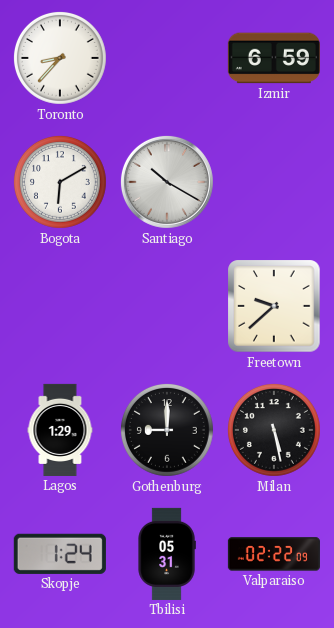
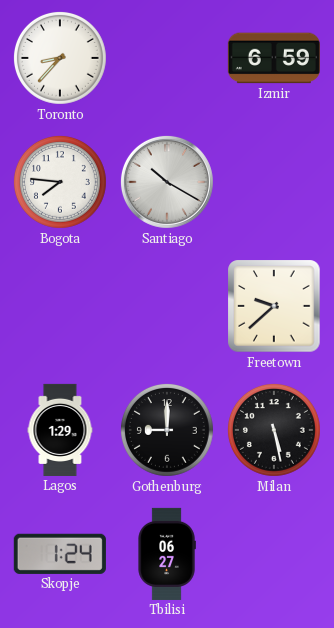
Bogota: 6:10 -> 7:46
Tbilisi: 05:31 -> 06:27
Valparaiso: 02:22 -> none
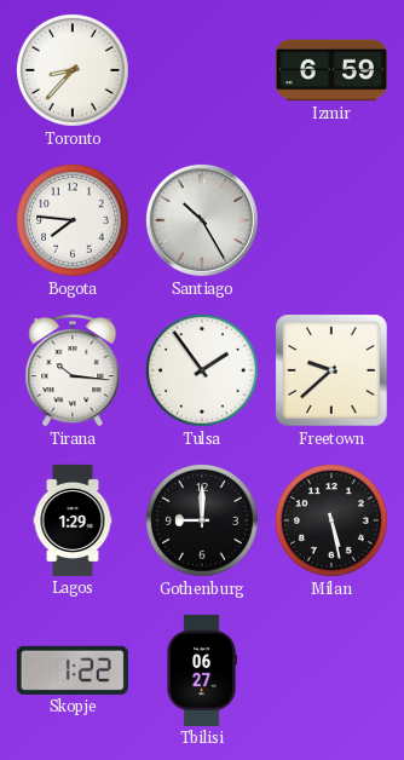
Santiago: 10:20 -> 10:25
Tirana: none -> 10:16
Tulsa: none -> 1:54
Skopje: 1:24 -> 1:22
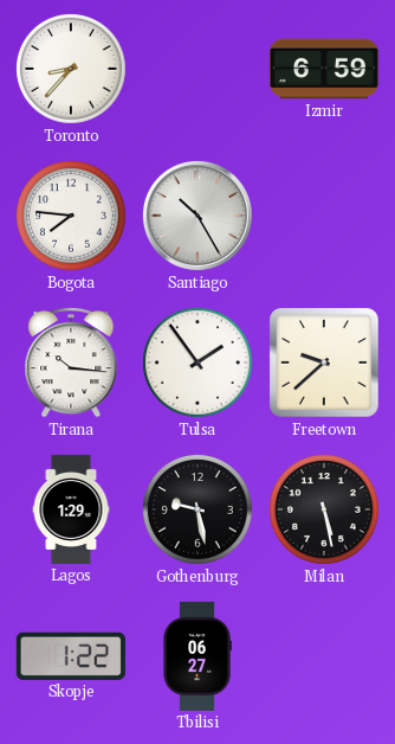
Gothenburg: 9:00 -> 9:28
